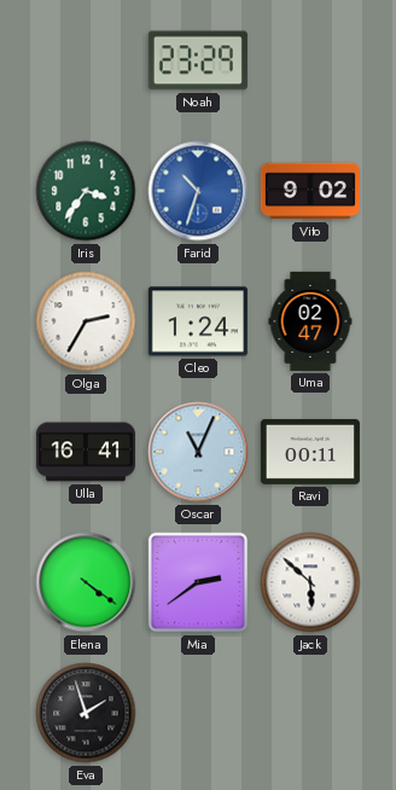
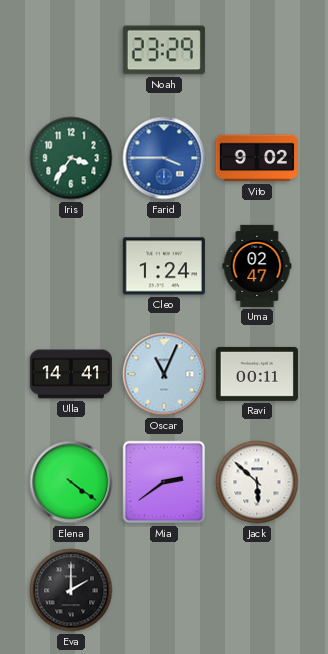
Farid: 10:33 -> 3:45
Olga: 2:35 -> none
Ulla: 16:41 -> 14:41
Eva: 1:57 -> 2:00
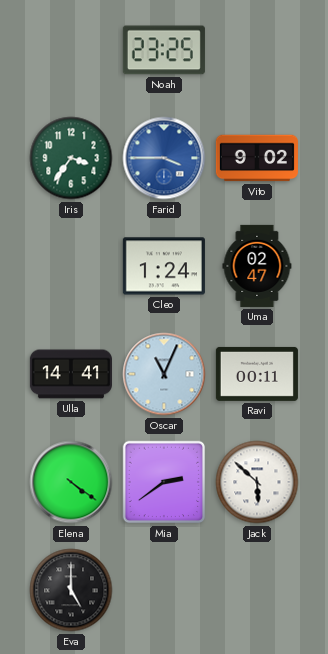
Noah: 23:29 -> 23:25
Eva: 2:00 -> 5:00
